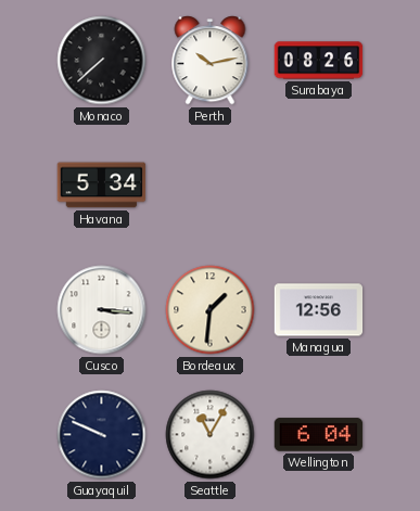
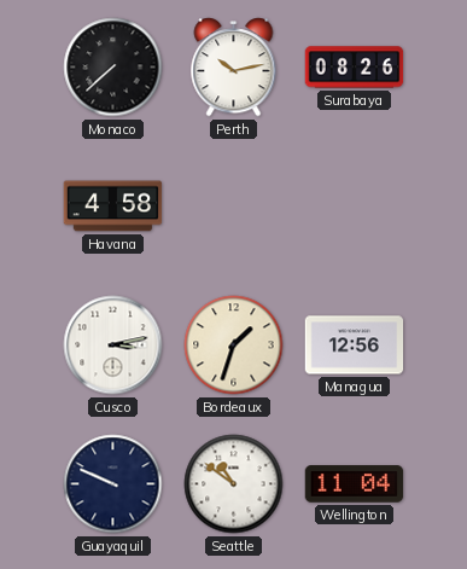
Havana: 5:34 -> 4:58
Cusco: 3:16 -> 3:13
Bordeaux: 1:31 -> 1:33
Seattle: 11:05 -> 10:51
Wellington: 6:04 -> 11:04
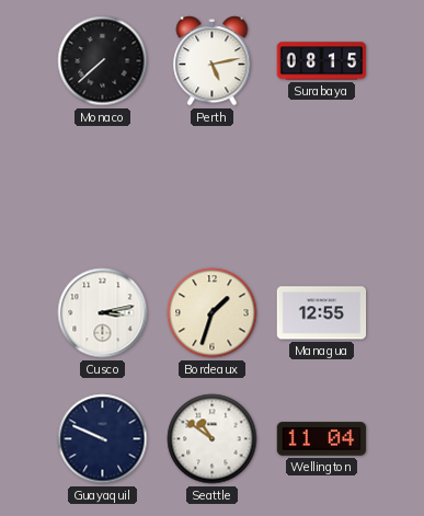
Perth: 10:13 -> 5:13
Surabaya: 08:26 -> 08:15
Havana: 4:58 -> none
Managua: 12:56 -> 12:55
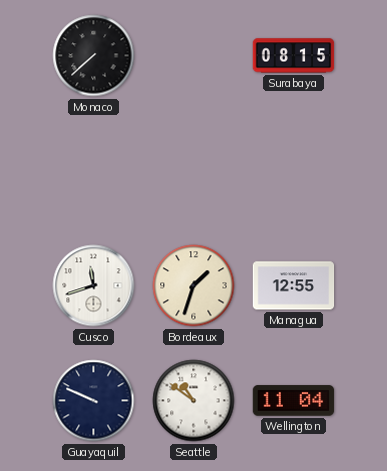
Perth: 5:13 -> none
Cusco: 3:13 -> 11:42
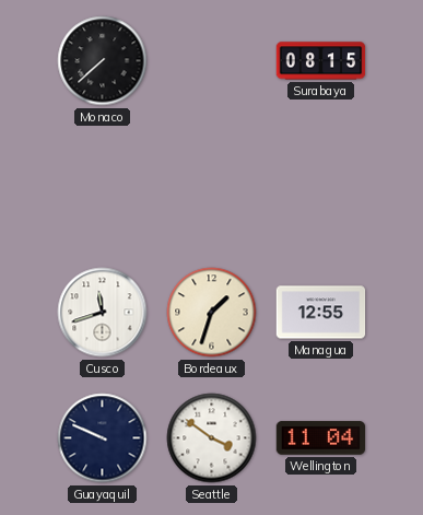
Seattle: 10:51 -> 3:51
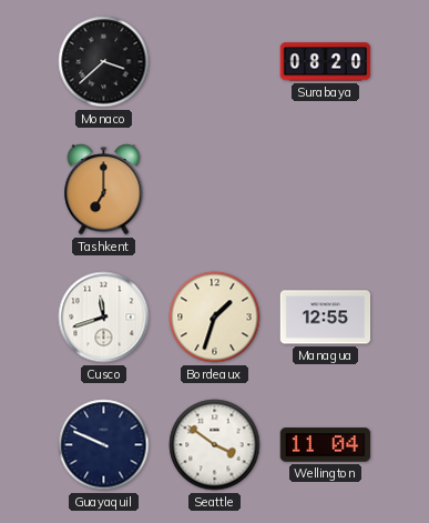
Monaco: 7:38 -> 3:38
Surabaya: 08:15 -> 08:20
Tashkent: none -> 7:00
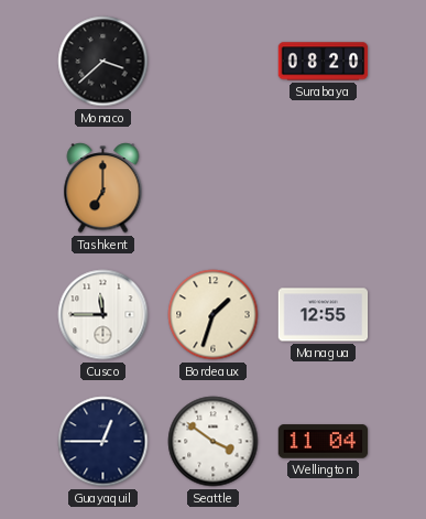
Cusco: 11:42 -> 11:45
Guayaquil: 9:49 -> 12:45
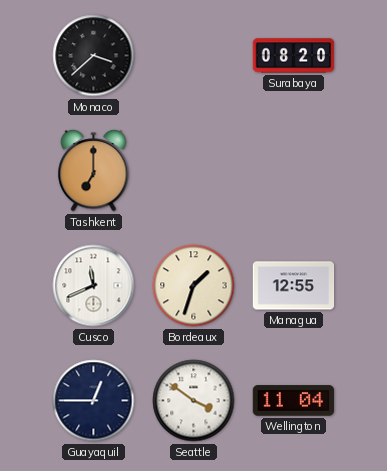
Cusco: 11:45 -> 11:41
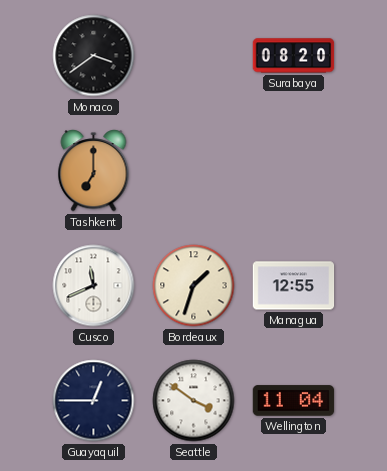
Monaco: 3:38 -> 3:39
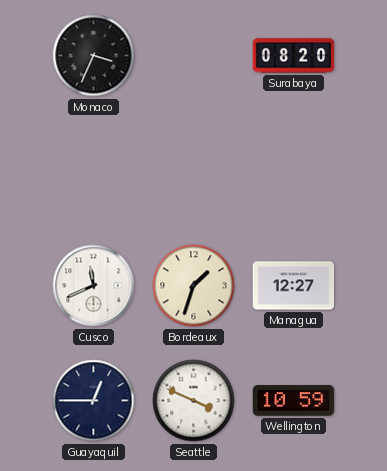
Monaco: 3:39 -> 3:34
Tashkent: 7:00 -> none
Managua: 12:55 -> 12:27
Seattle: 3:51 -> 3:49
Wellington: 11:04 -> 10:59
